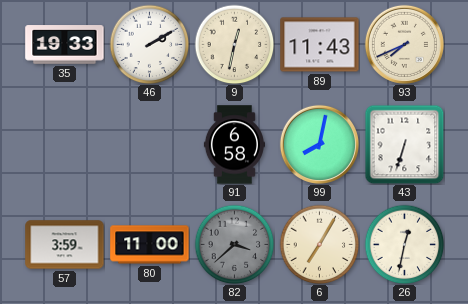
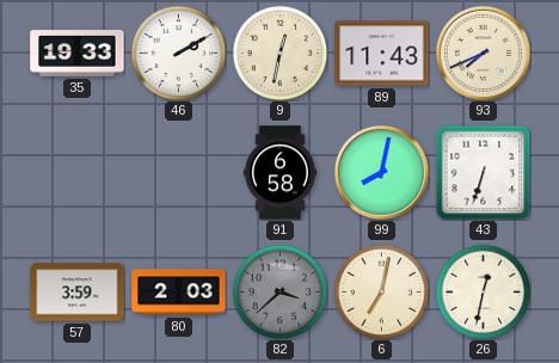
80: 11:00 -> 2:03
6: 7:05 -> 7:02
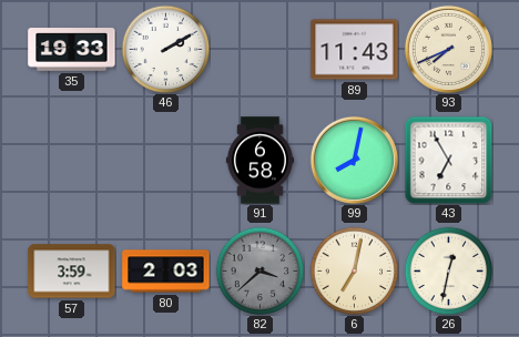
9: 12:32 -> none
43: 6:33 -> 6:55
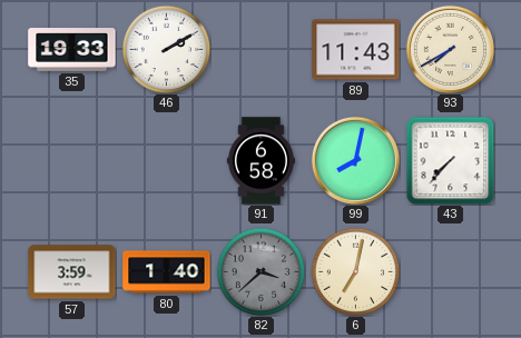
93: 7:41 -> 7:40
43: 6:55 -> 7:37
80: 2:03 -> 1:40
26: 12:32 -> none
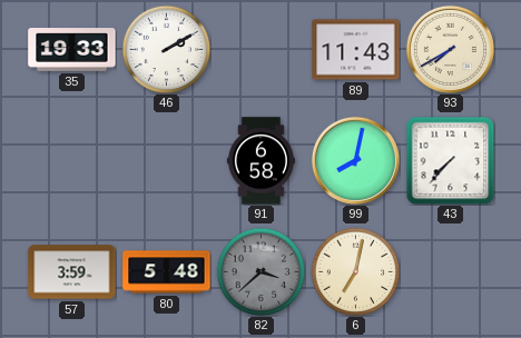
80: 1:40 -> 5:48
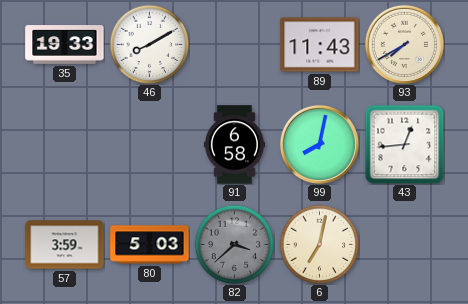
46: 2:10 -> 8:10
43: 7:37 -> 12:44
80: 5:48 -> 5:03
